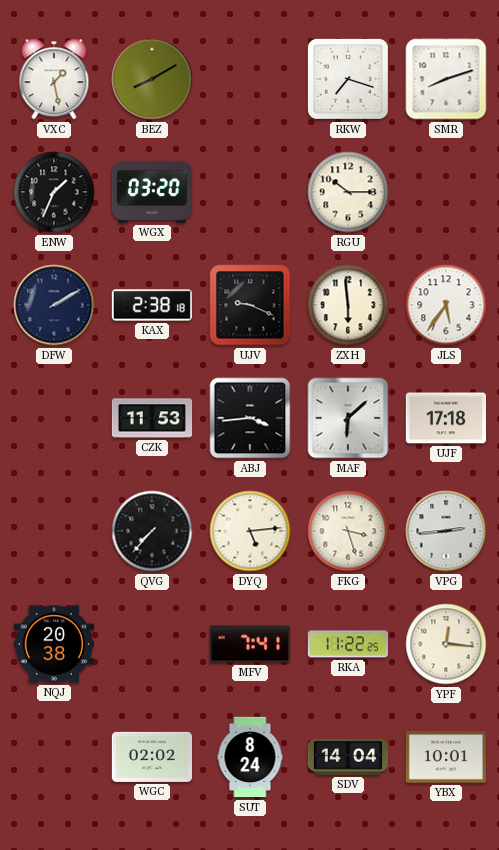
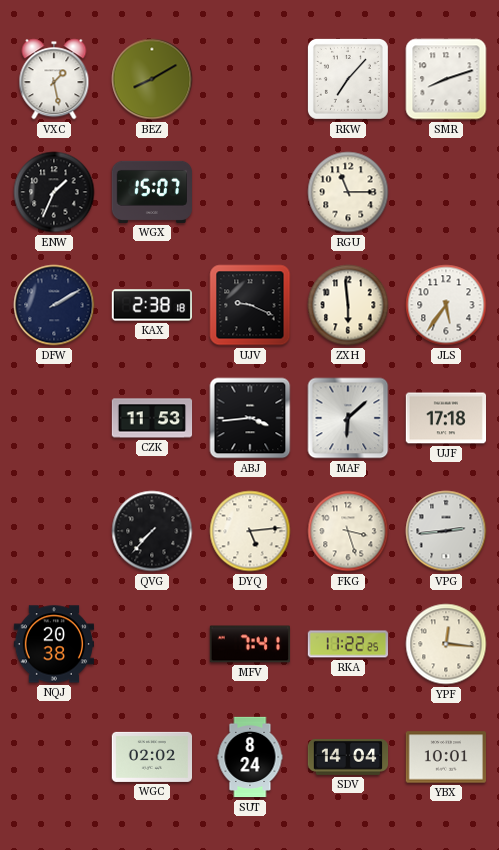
RKW: 7:18 -> 7:07
WGX: 03:20 -> 15:07
RGU: 10:15 -> 11:15
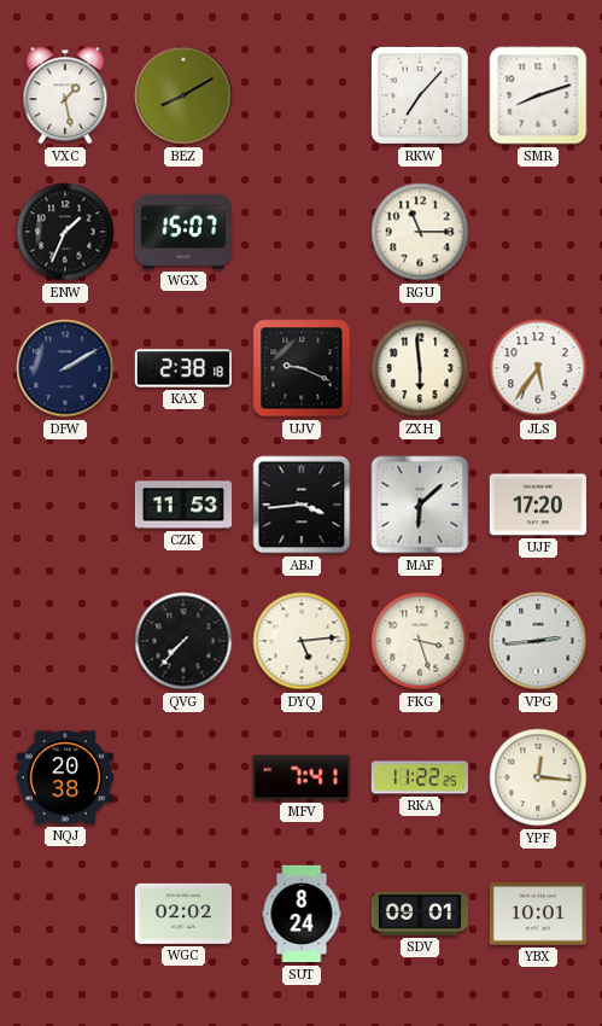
UJF: 17:18 -> 17:20
SDV: 14:04 -> 09:01
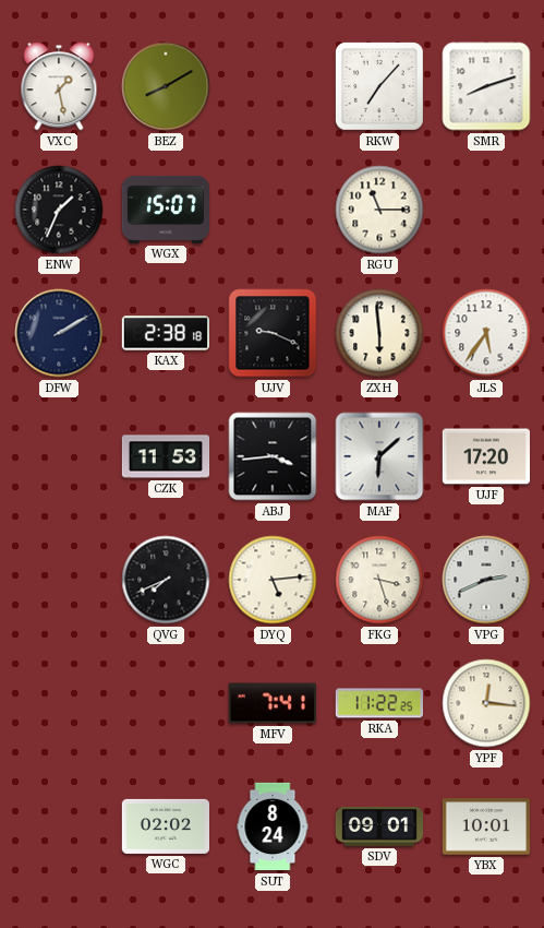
QVG: 7:37 -> 7:41
VPG: 2:44 -> 2:41
NQJ: 20:38 -> none
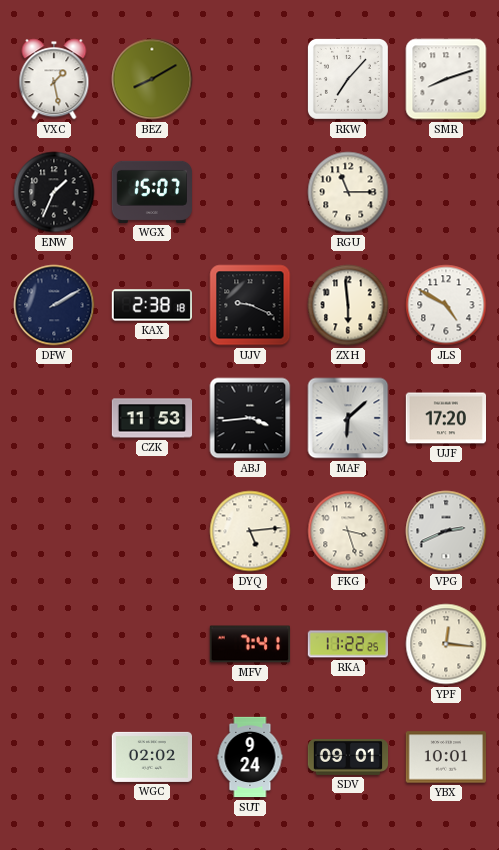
JLS: 5:36 -> 4:50
QVG: 7:41 -> none
SUT: 8:24 -> 9:24
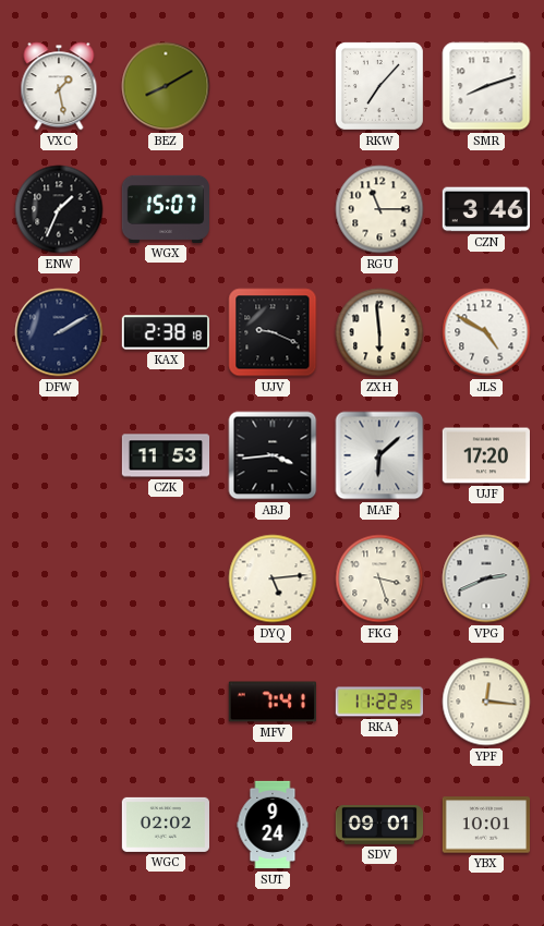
CZN: none -> 3:46
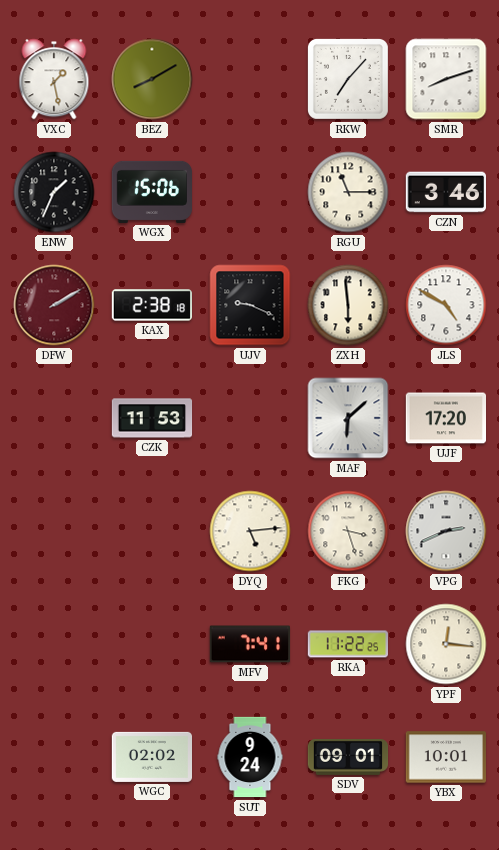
WGX: 15:07 -> 15:06
DFW dial: navy -> burgundy
ABJ: 3:44 -> none
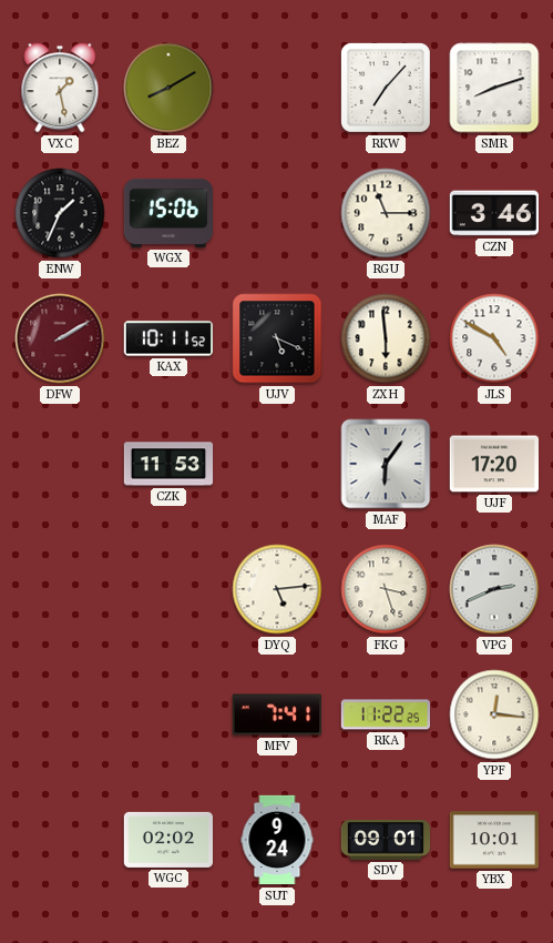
KAX: 2:38 -> 10:11
UJV: 9:19 -> 5:19
MAF: 6:08 -> 6:06
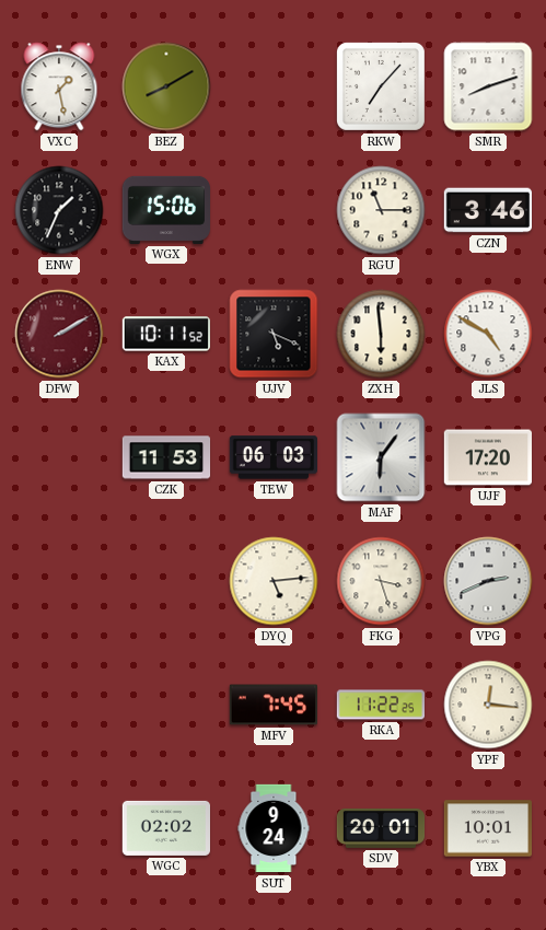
TEW: none -> 06:03
MFV: 7:41 -> 7:45
SDV: 09:01 -> 20:01
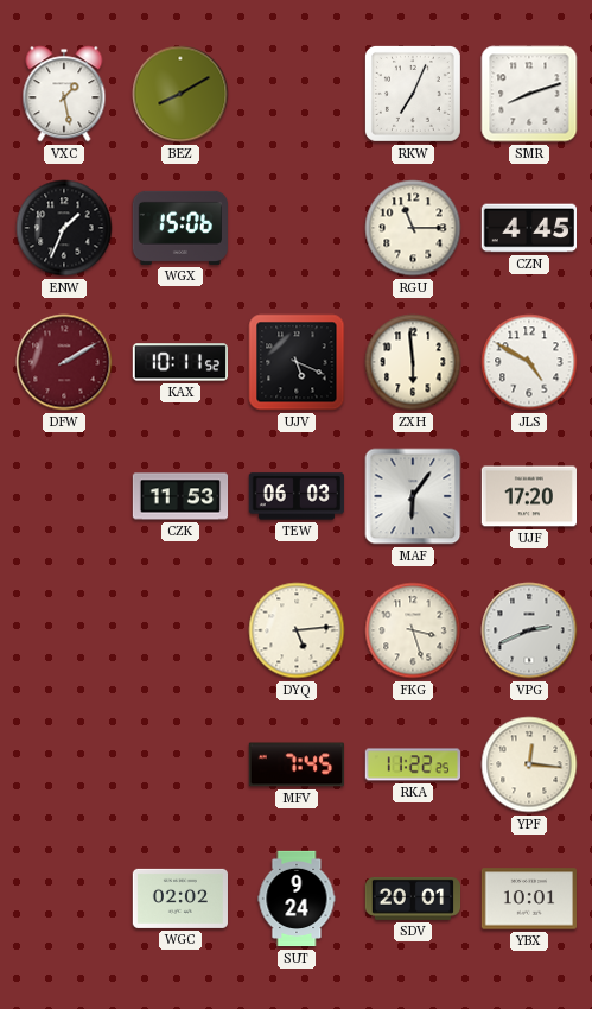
RKW: 7:07 -> 7:04
CZN: 3:46 -> 4:45
